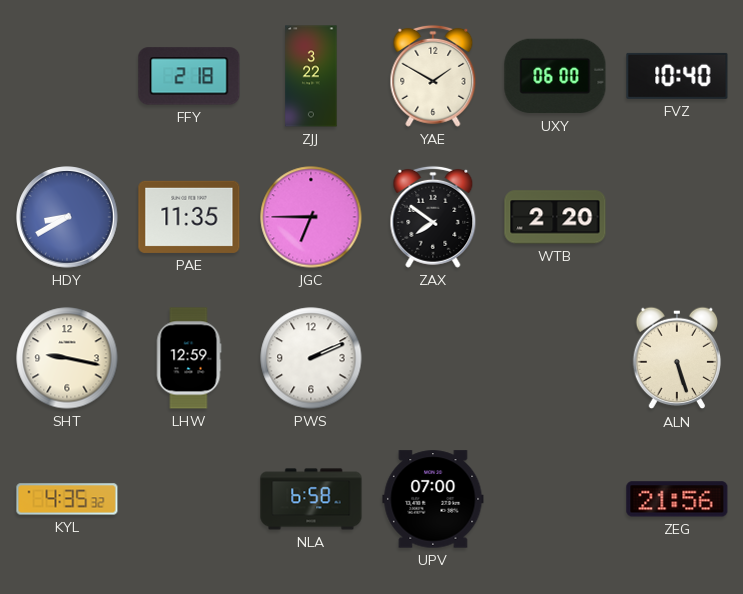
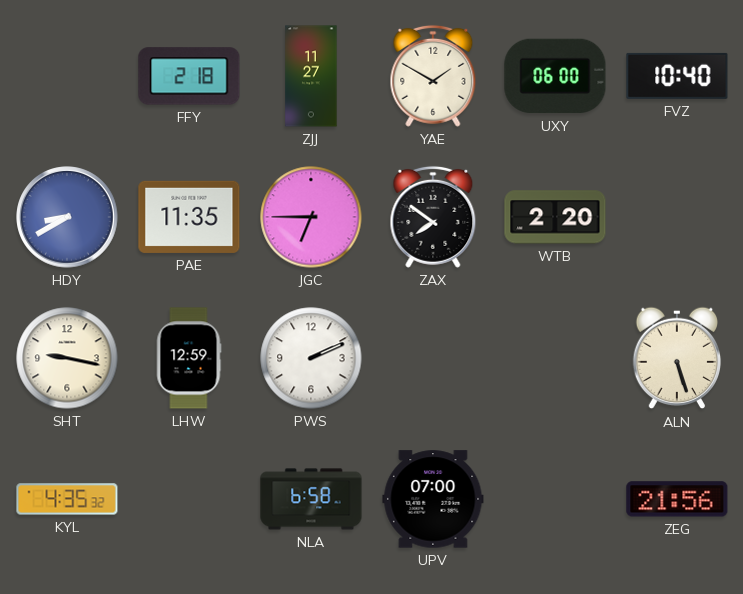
ZJJ: 3:22 -> 11:27
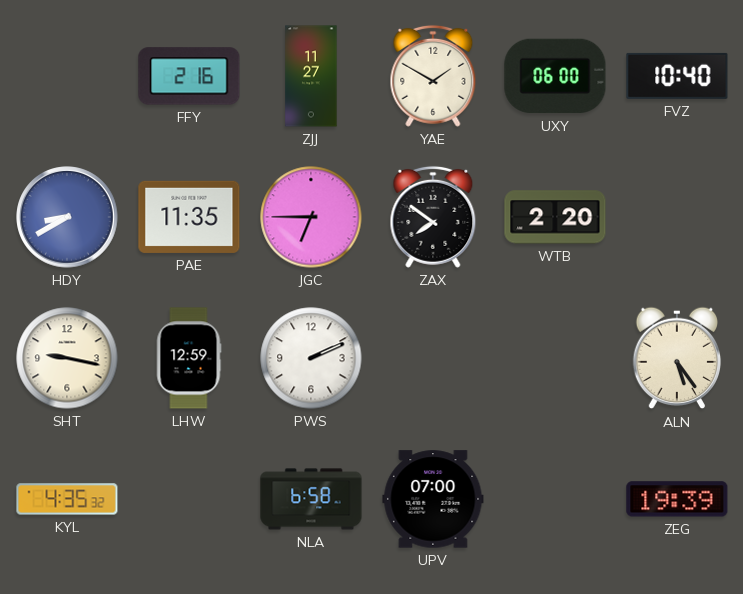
FFY: 2:18 -> 2:16
ALN: 5:27 -> 5:24
ZEG: 21:56 -> 19:39
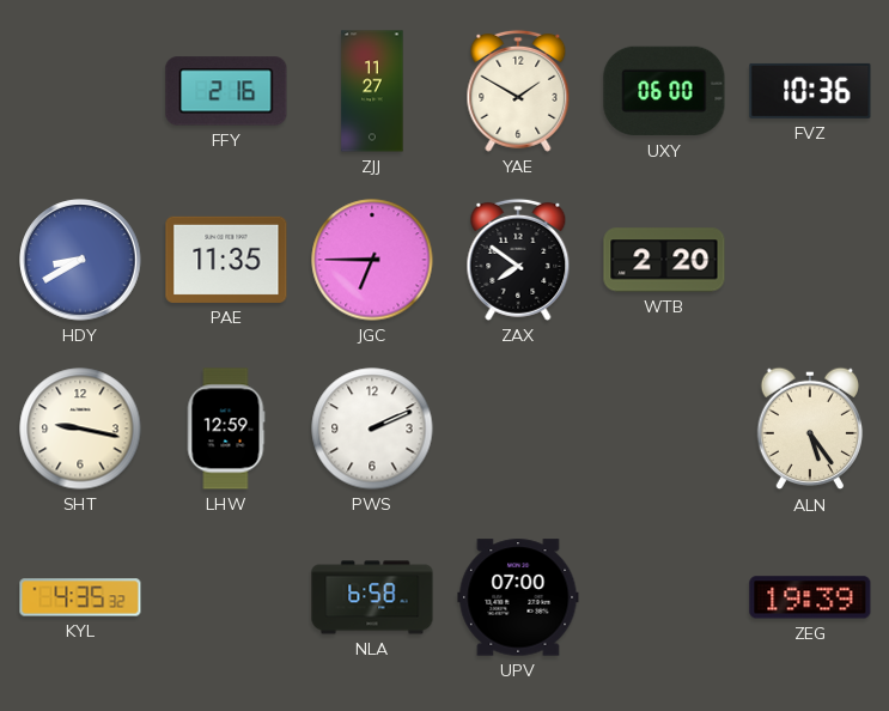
FVZ: 10:40 -> 10:36
